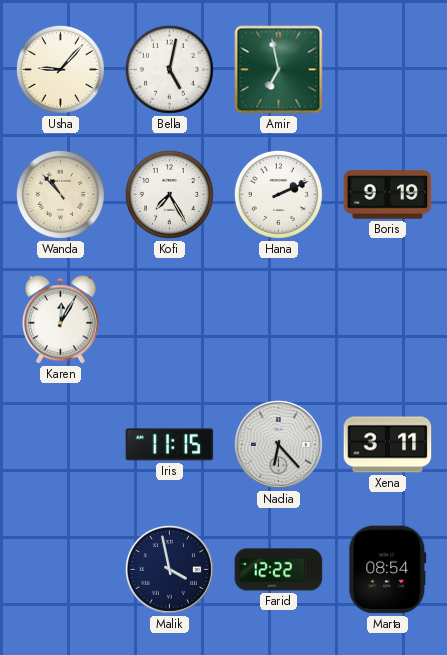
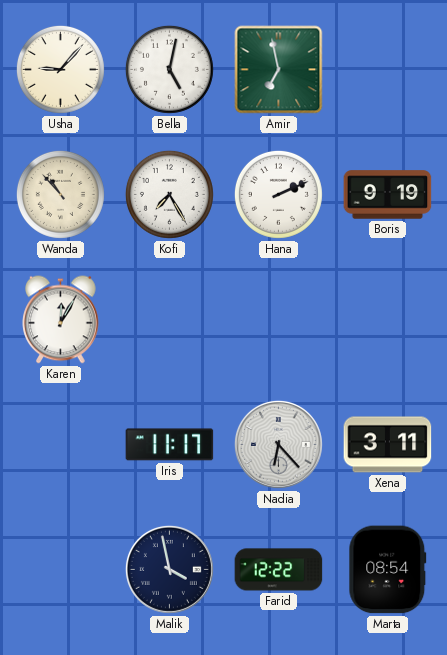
Iris: 11:15 -> 11:17
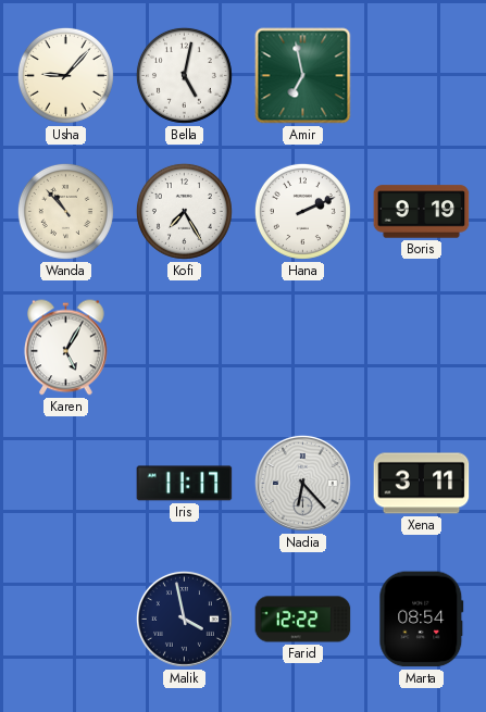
Karen: 12:05 -> 5:05
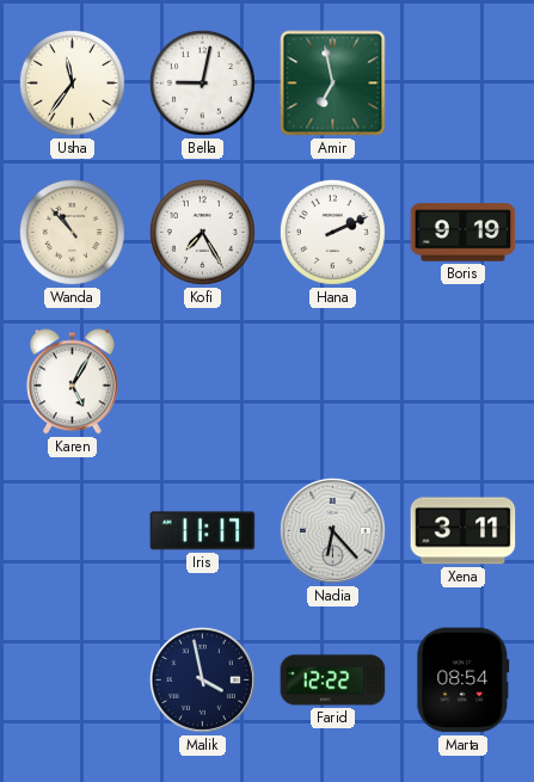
Usha: 9:07 -> 11:36
Bella: 5:02 -> 9:02
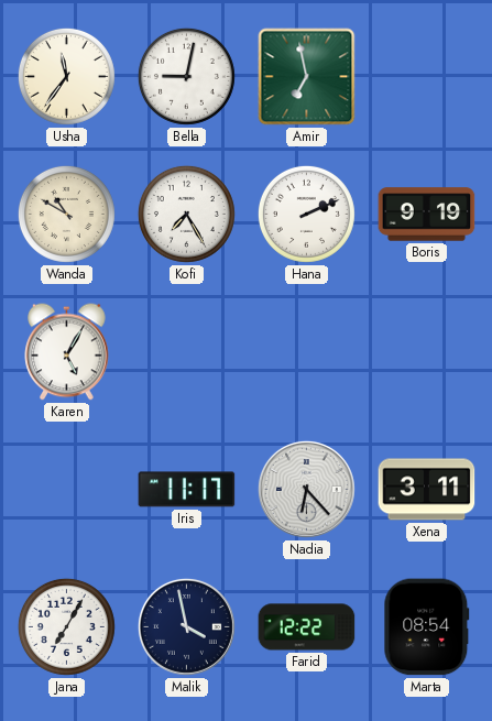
Wanda: 10:53 -> 10:50
Jana: none -> 7:05
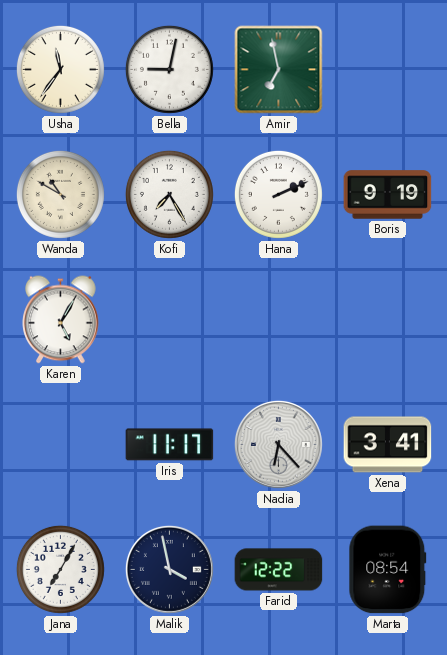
Xena: 3:11 -> 3:41
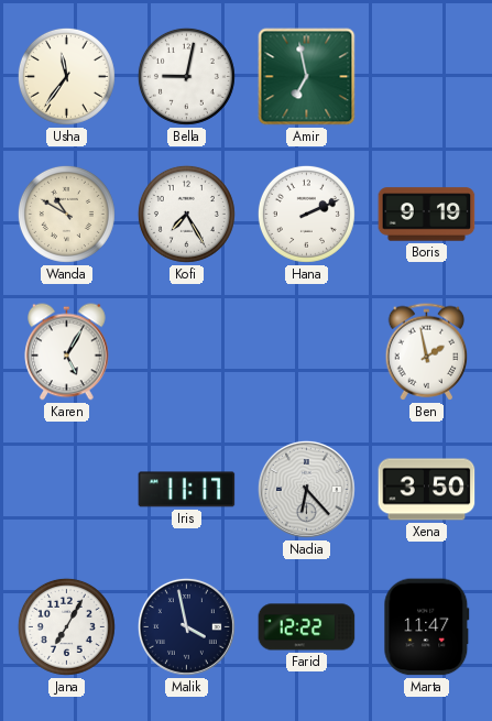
Ben: none -> 1:58
Xena: 3:41 -> 3:50
Marta: 08:54 -> 11:47
